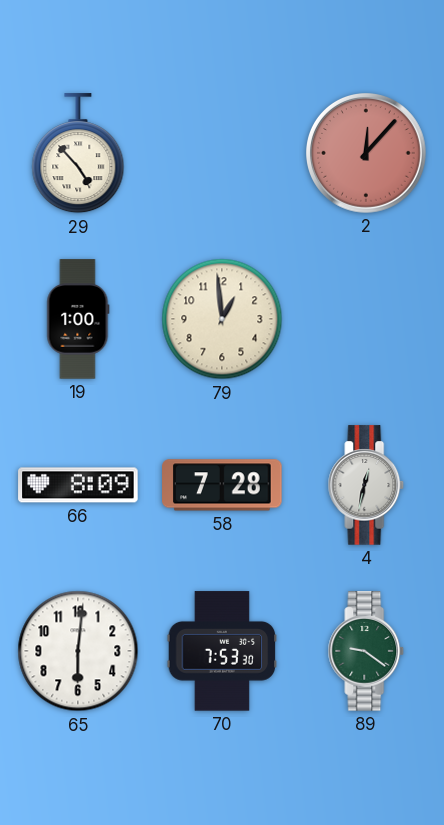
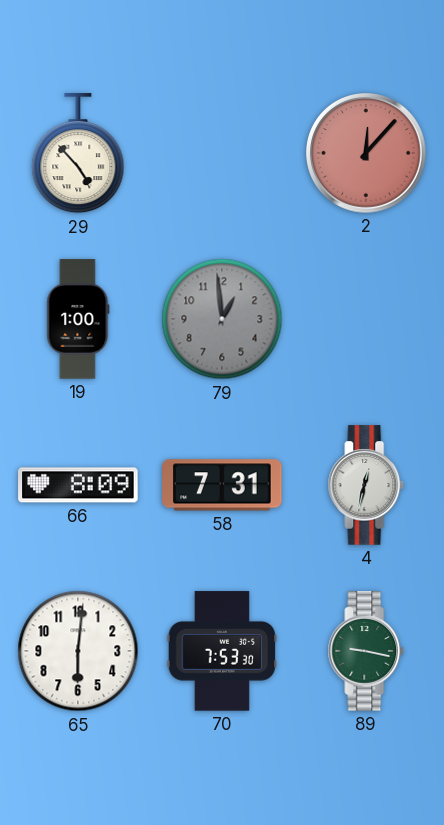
79 dial: cream -> grey
58: 7:28 -> 7:31
89: 9:21 -> 9:17
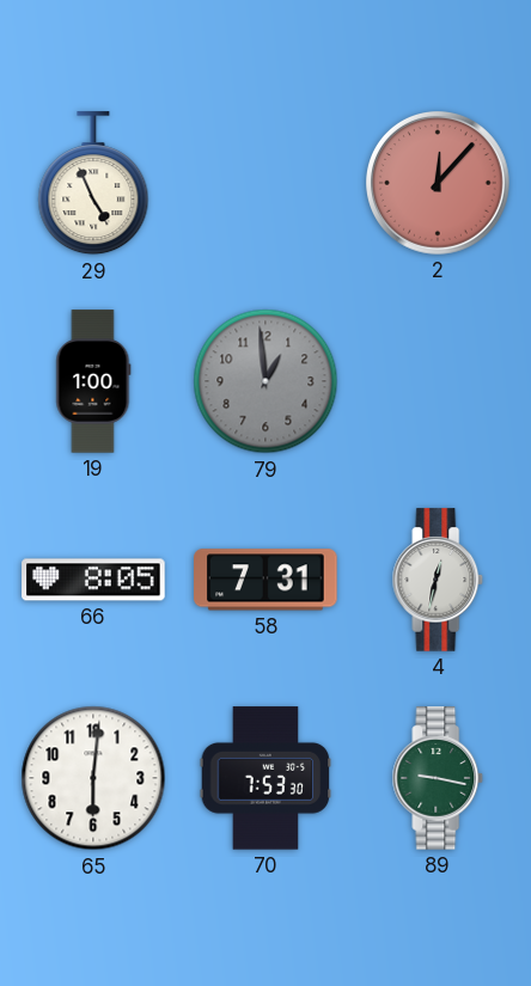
29: 4:53 -> 4:56
66: 8:09 -> 8:05
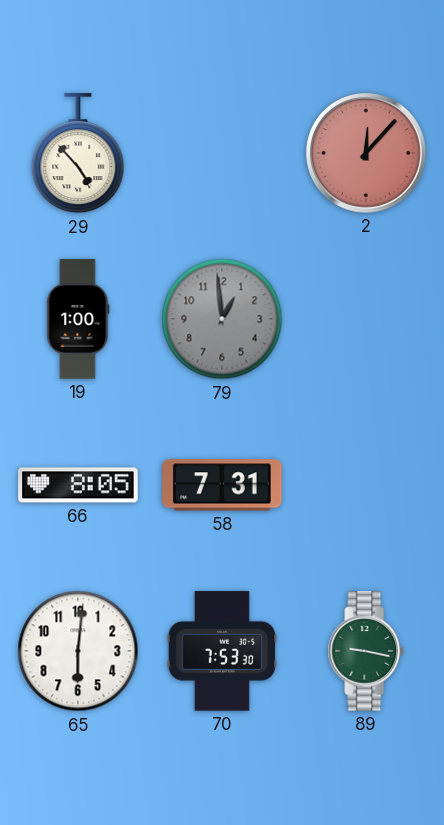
29: 4:56 -> 4:53
4: 12:32 -> none
